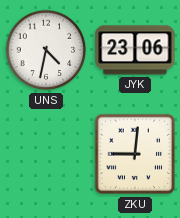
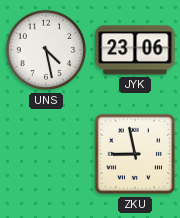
UNS: 4:32 -> 4:28
ZKU: 9:01 -> 8:58
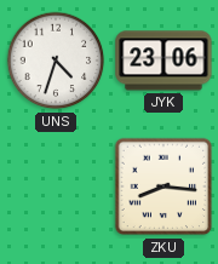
UNS: 4:28 -> 4:33
ZKU: 8:58 -> 8:16
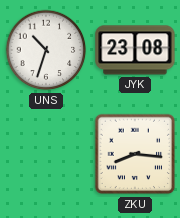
UNS: 4:33 -> 10:33
JYK: 23:06 -> 23:08
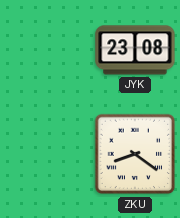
UNS: 10:33 -> none
ZKU: 8:16 -> 8:21
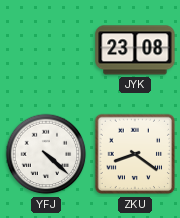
YFJ: none -> 4:22
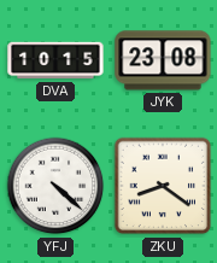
DVA: none -> 10:15
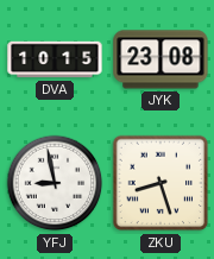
YFJ: 4:22 -> 8:58
ZKU: 8:21 -> 8:27
